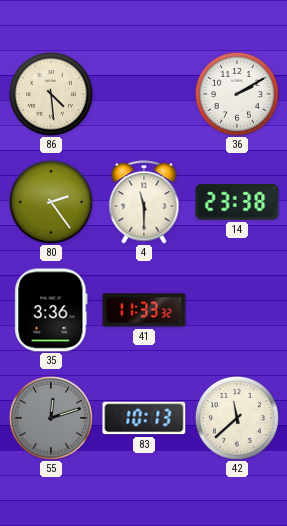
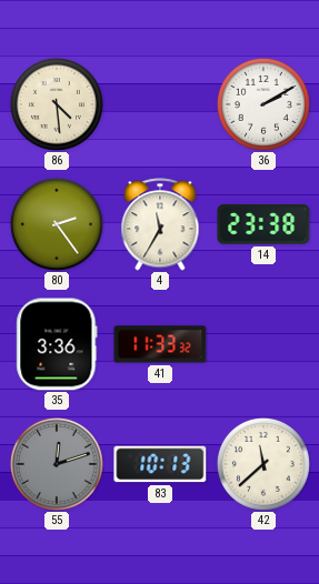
4: 11:30 -> 11:35
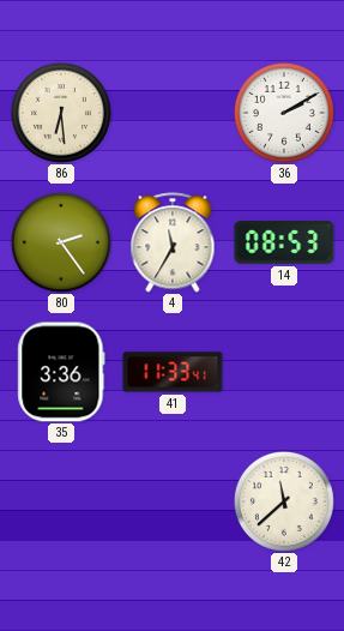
86: 4:29 -> 6:29
14: 23:38 -> 08:53
41: 11:33:32 -> 11:33:41
55: 12:12 -> none
83: 10:13 -> none
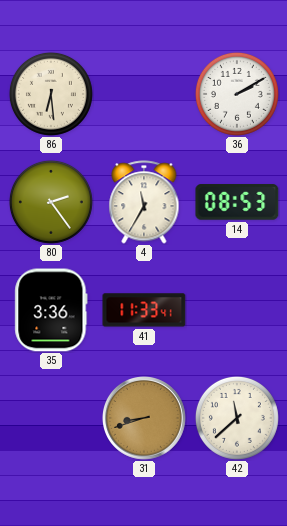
31: none -> 8:42
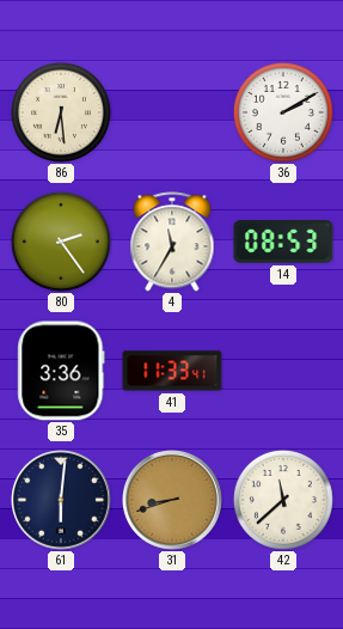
61: none -> 6:01
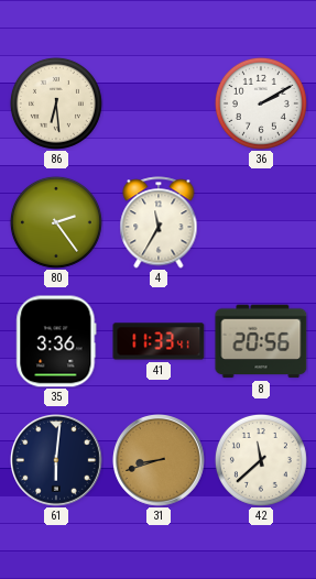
14: 08:53 -> none
8: none -> 20:56
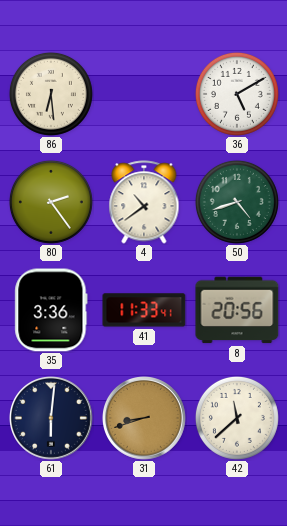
36: 2:10 -> 5:10
4: 11:35 -> 10:39
50: none -> 4:42
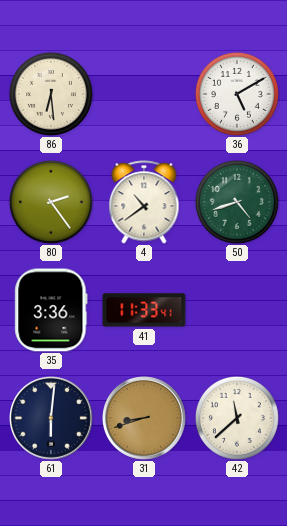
8: 20:56 -> none
